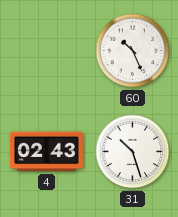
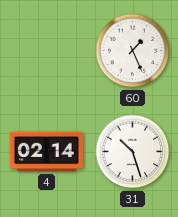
60: 10:26 -> 1:26
4: 02:43 -> 02:14
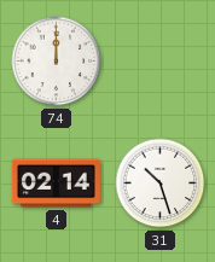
74: none -> 12:00
60: 1:26 -> none
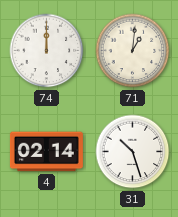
71: none -> 1:01
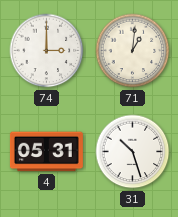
74: 12:00 -> 3:00
4: 02:14 -> 05:31
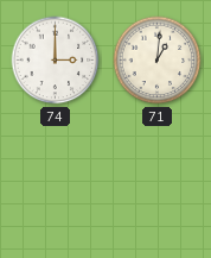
4: 05:31 -> none
31: 10:27 -> none
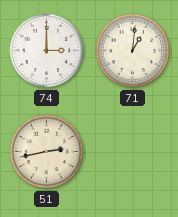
51: none -> 2:43
